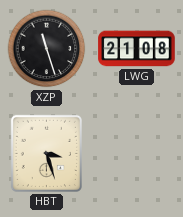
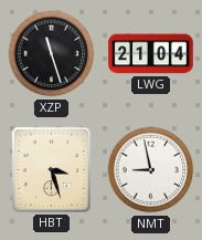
LWG: 21:08 -> 21:04
NMT: none -> 8:58
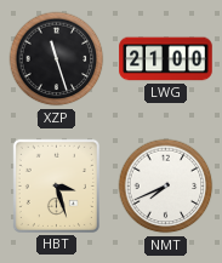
LWG: 21:04 -> 21:00
NMT: 8:58 -> 7:41
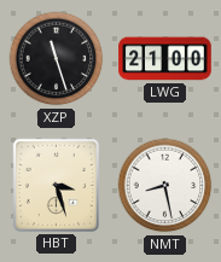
NMT: 7:41 -> 8:28
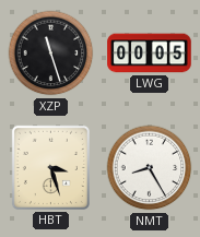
LWG: 21:00 -> 00:05
NMT: 8:28 -> 8:25
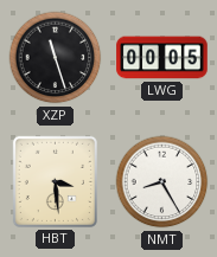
HBT: 3:27 -> 3:29
